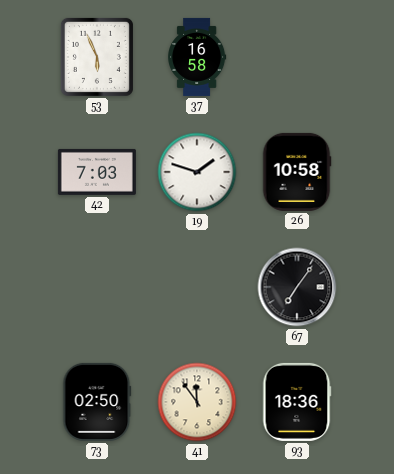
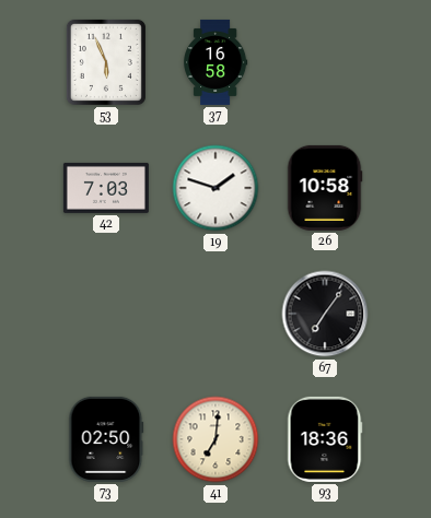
41: 11:54 -> 7:01
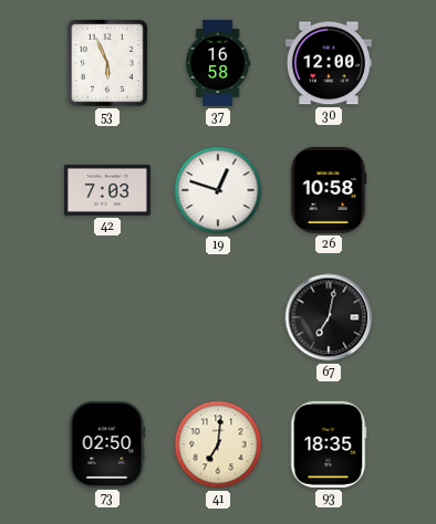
30: none -> 12:00
19: 1:48 -> 12:48
67: 7:06 -> 7:02
93: 18:36 -> 18:35
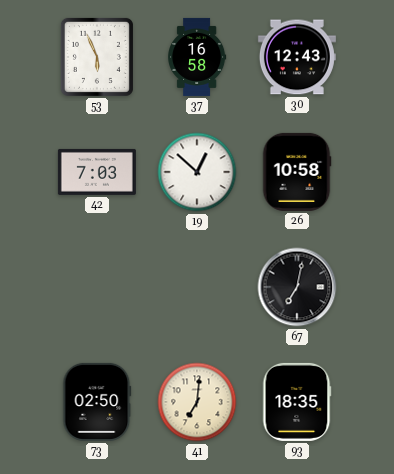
30: 12:00 -> 12:43
19: 12:48 -> 12:52
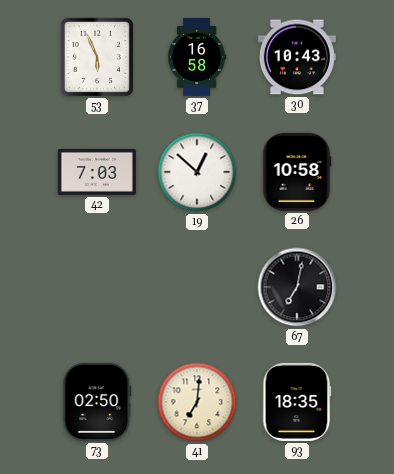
30: 12:43 -> 10:43
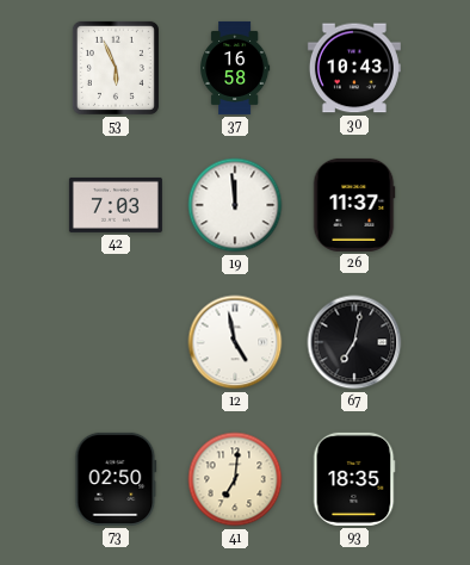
19: 12:52 -> 11:59
26: 10:58 -> 11:37
12: none -> 4:58
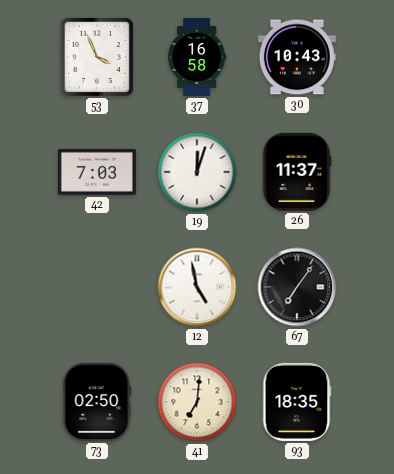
53: 5:56 -> 3:56
19: 11:59 -> 12:03
67: 7:02 -> 7:06
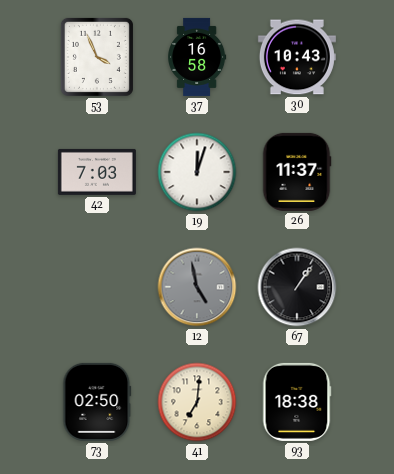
12 dial: white -> grey
67: 7:06 -> 1:06
93: 18:35 -> 18:38
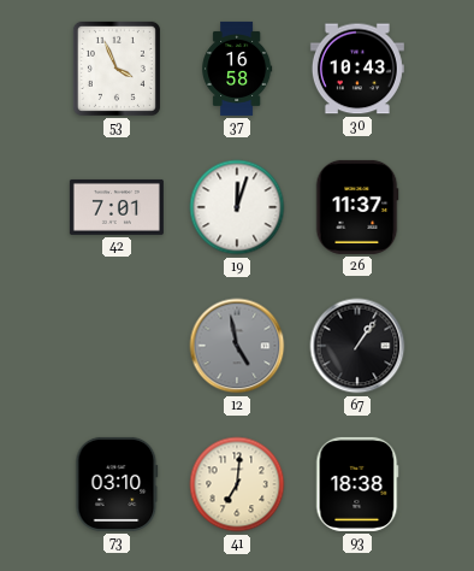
42: 7:03 -> 7:01
73: 02:50 -> 03:10
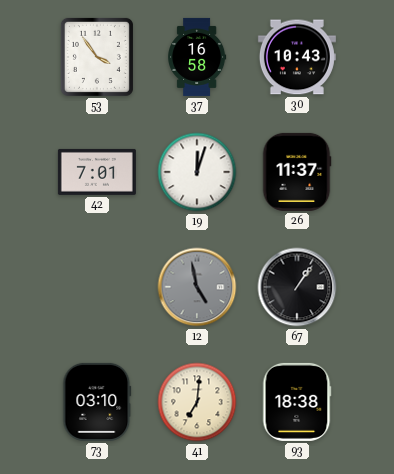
53: 3:56 -> 3:54
